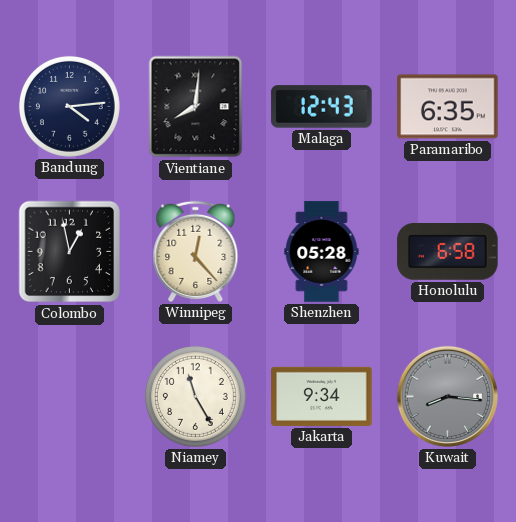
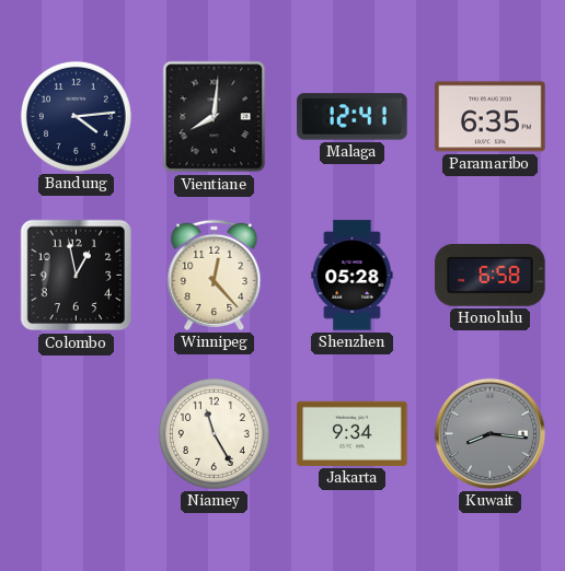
Malaga: 12:43 -> 12:41
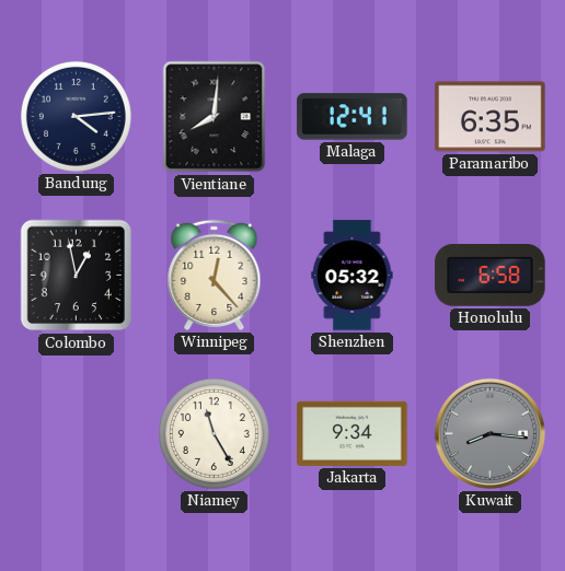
Shenzhen: 05:28 -> 05:32
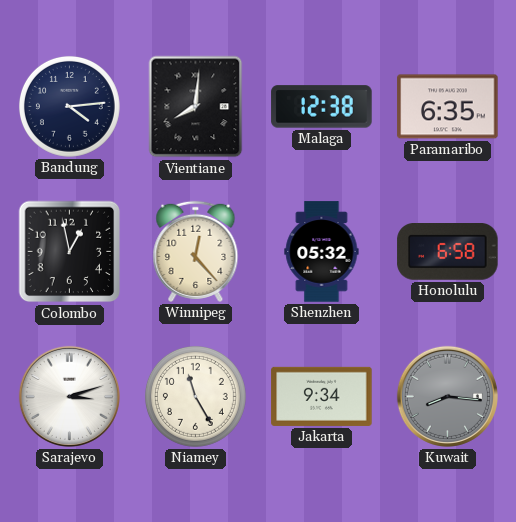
Malaga: 12:41 -> 12:38
Sarajevo: none -> 3:12
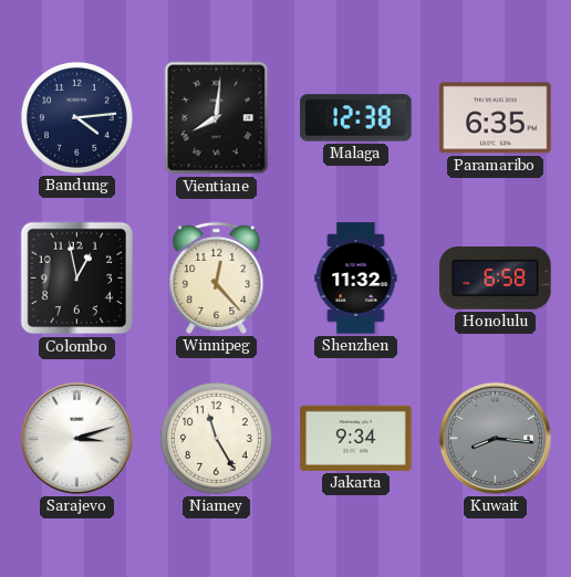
Shenzhen: 05:32 -> 11:32
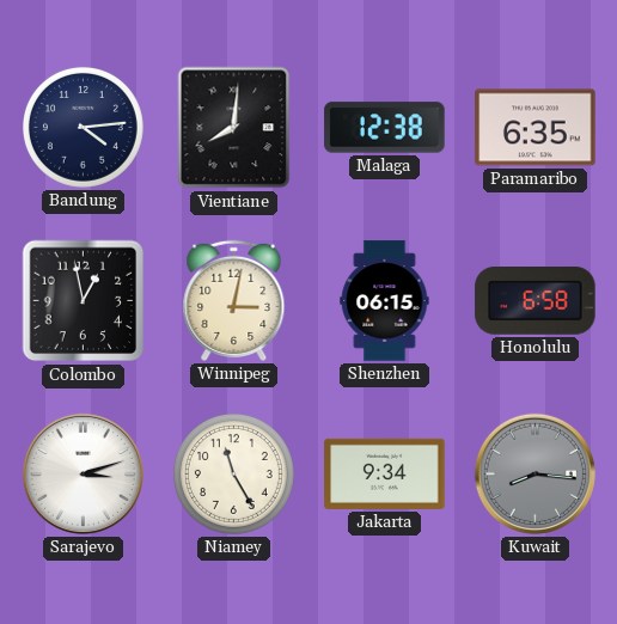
Winnipeg: 12:23 -> 3:02
Shenzhen: 11:32 -> 06:15
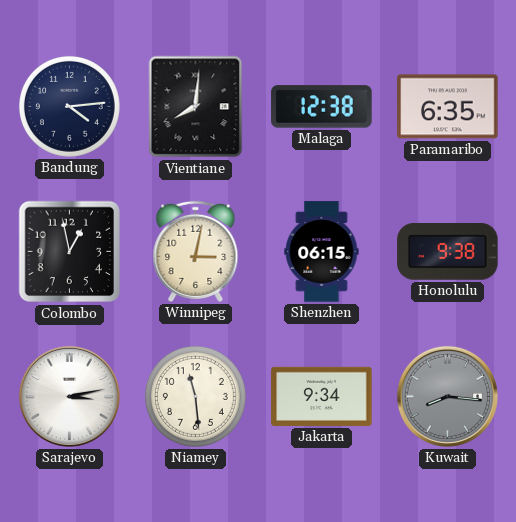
Honolulu: 6:58 -> 9:38
Sarajevo: 3:12 -> 3:13
Niamey: 11:25 -> 11:29
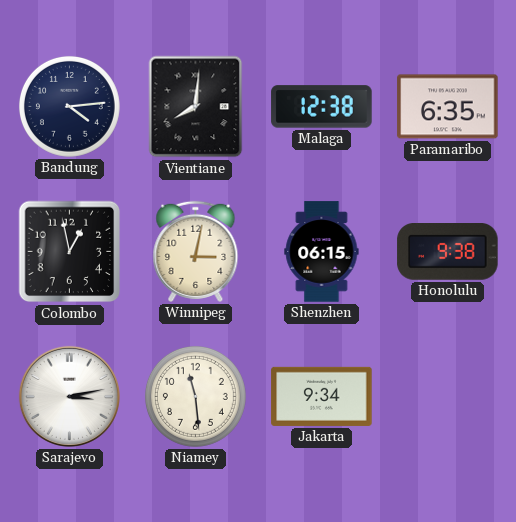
Kuwait: 8:16 -> none
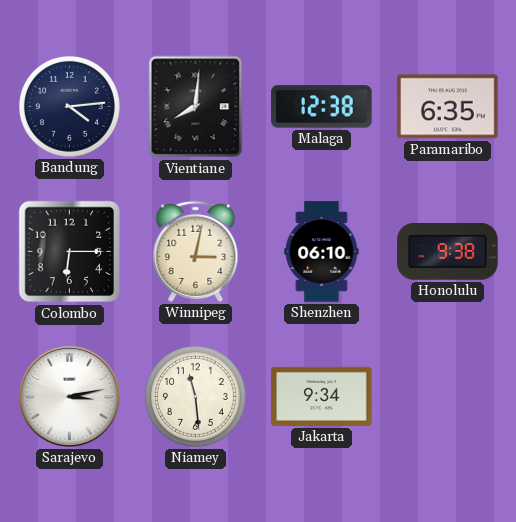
Colombo: 12:58 -> 6:15
Shenzhen: 06:15 -> 06:10
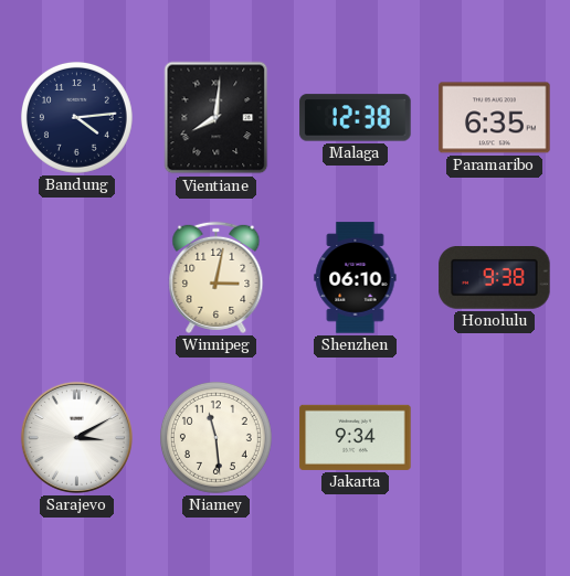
Colombo: 6:15 -> none
Sarajevo: 3:13 -> 3:10
